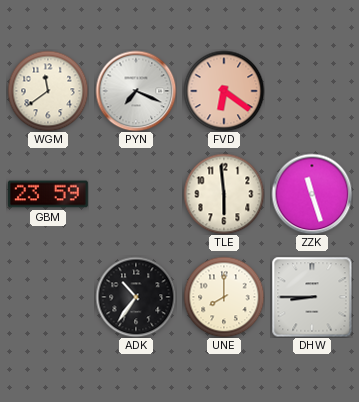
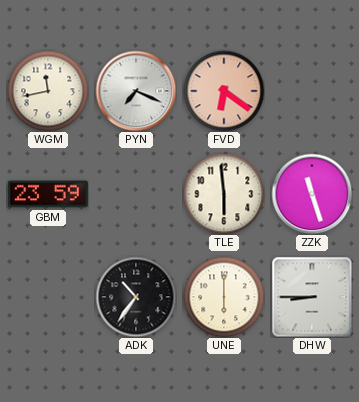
WGM: 11:39 -> 11:43
UNE: 8:00 -> 6:00
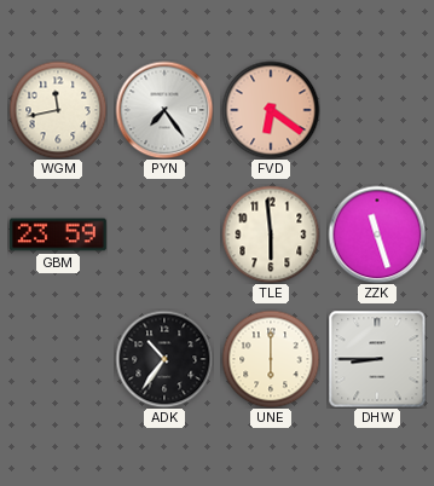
PYN: 7:19 -> 7:24
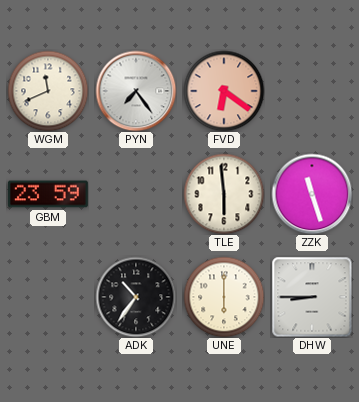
WGM: 11:43 -> 11:41
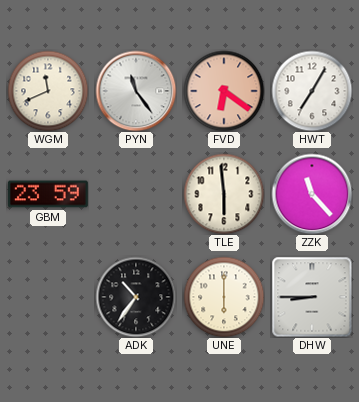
PYN: 7:24 -> 11:24
HWT: none -> 7:05
ZZK: 11:27 -> 11:23
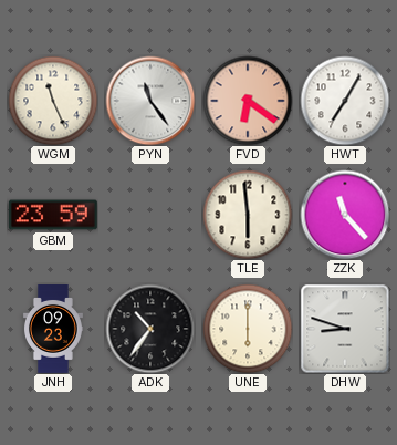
WGM: 11:41 -> 11:26
JNH: none -> 09:23
DHW: 8:45 -> 8:48
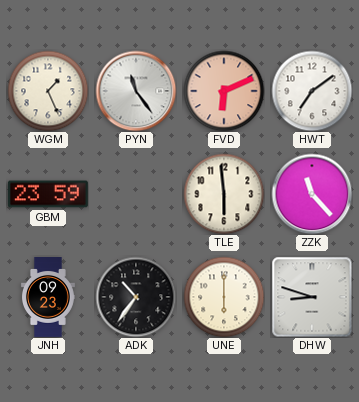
WGM: 11:26 -> 1:26
FVD: 6:21 -> 6:11
HWT: 7:05 -> 7:09
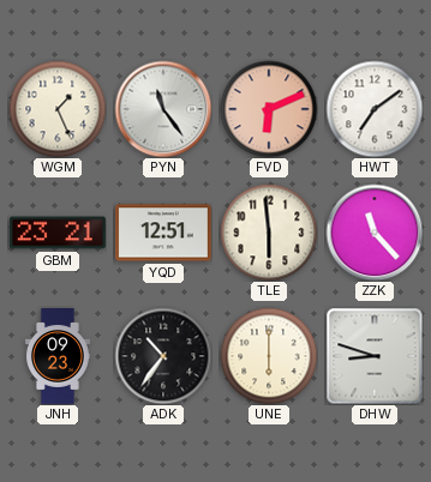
GBM: 23:59 -> 23:21
YQD: none -> 12:51
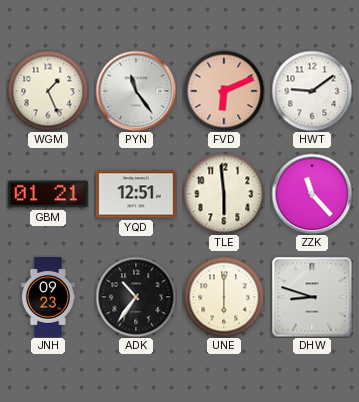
HWT: 7:09 -> 9:09
GBM: 23:21 -> 01:21
